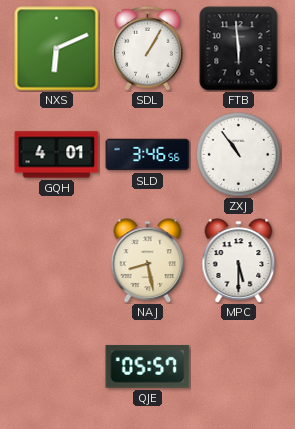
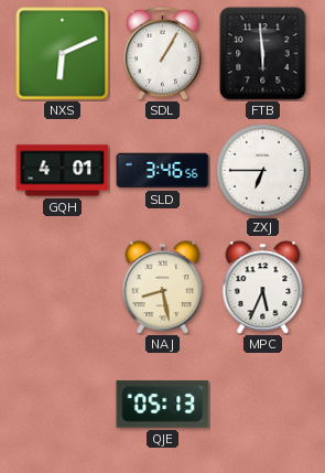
ZXJ: 10:54 -> 6:45
MPC: 5:30 -> 5:34
QJE: 05:57 -> 05:13
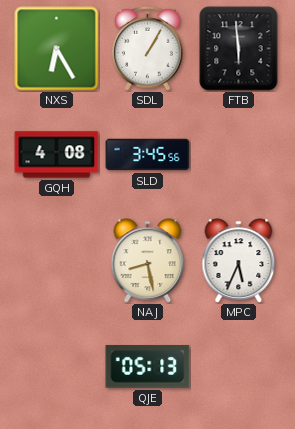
NXS: 6:11 -> 6:25
GQH: 4:01 -> 4:08
SLD: 3:46 -> 3:45
ZXJ: 6:45 -> none
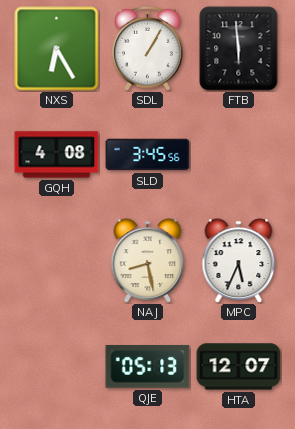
HTA: none -> 12:07
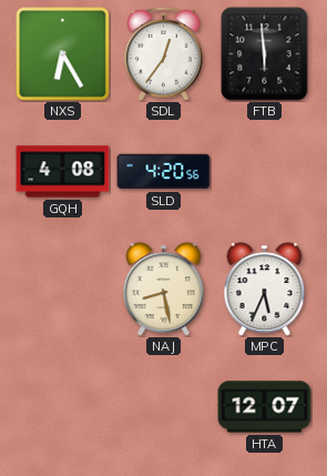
SDL: 1:05 -> 12:36
SLD: 3:45 -> 4:20
QJE: 05:13 -> none
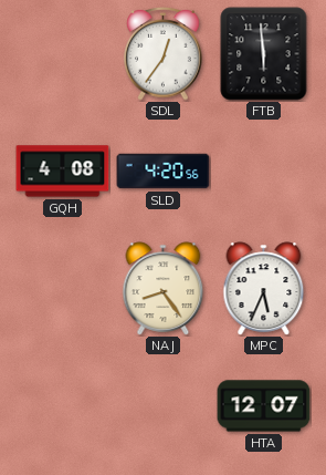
NXS: 6:25 -> none
NAJ: 8:28 -> 8:24
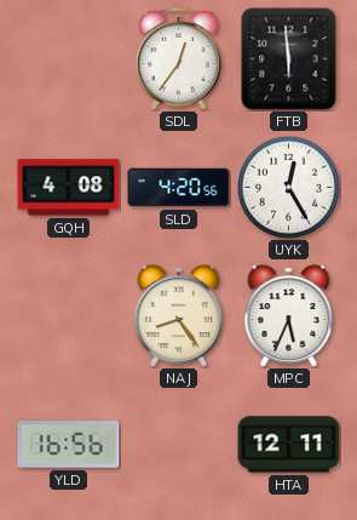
UYK: none -> 12:25
YLD: none -> 16:56
HTA: 12:07 -> 12:11
